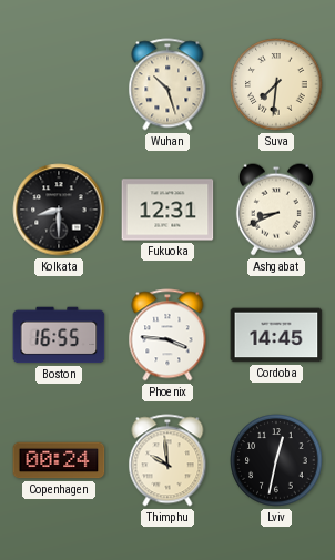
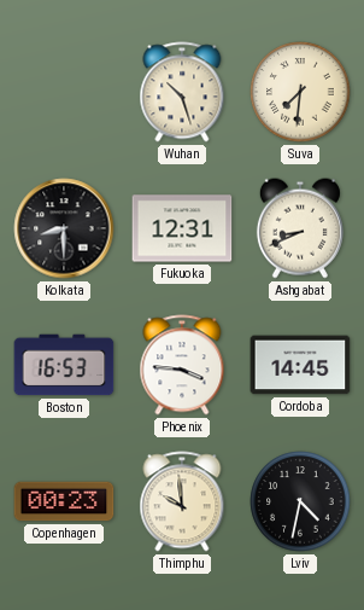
Boston: 16:55 -> 16:53
Copenhagen: 00:24 -> 00:23
Lviv: 12:32 -> 4:32
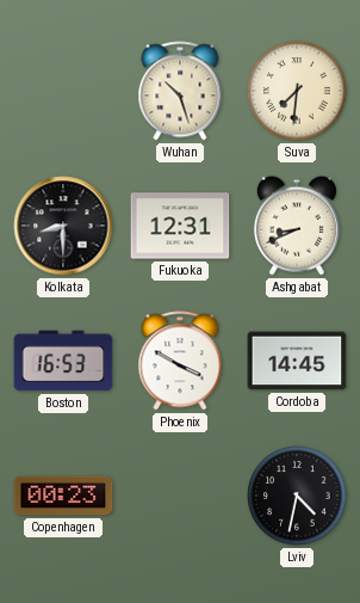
Phoenix: 3:46 -> 3:50
Thimphu: 9:59 -> none
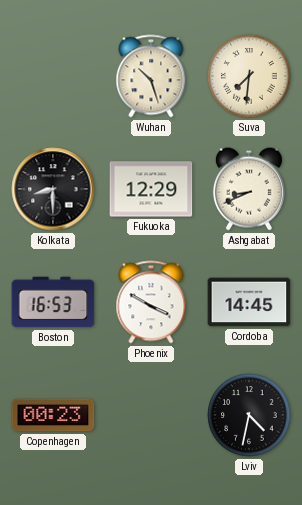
Fukuoka: 12:31 -> 12:29
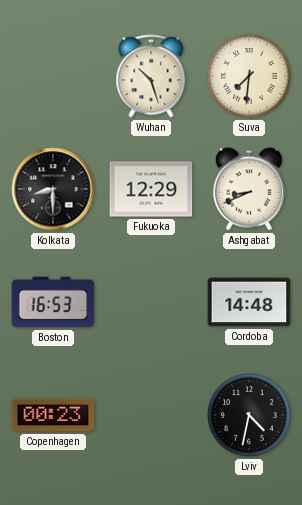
Phoenix: 3:50 -> none
Cordoba: 14:45 -> 14:48
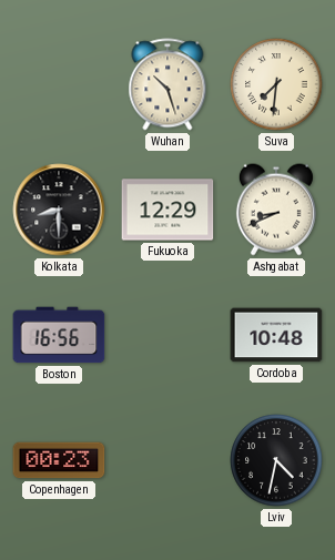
Boston: 16:53 -> 16:56
Cordoba: 14:48 -> 10:48
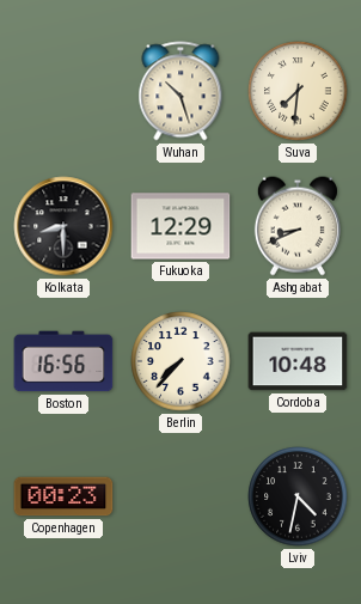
Berlin: none -> 7:37
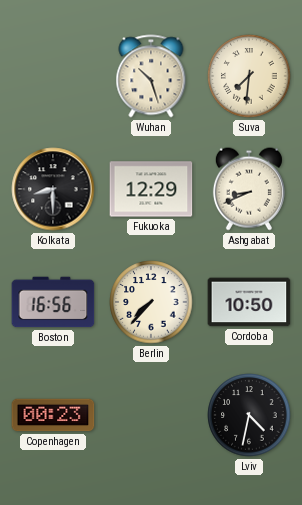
Cordoba: 10:48 -> 10:50
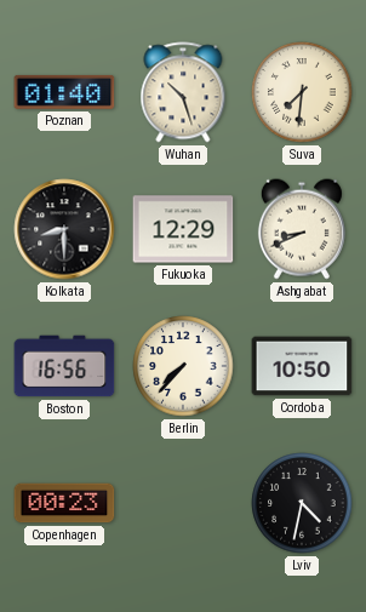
Poznan: none -> 01:40
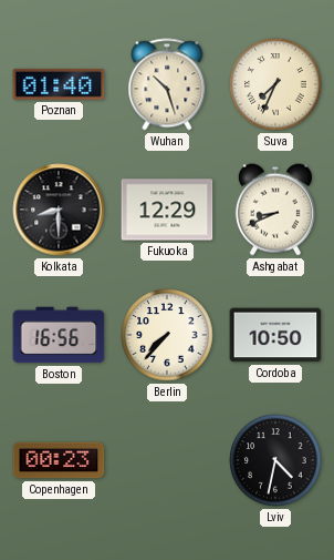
Suva: 7:31 -> 7:34
